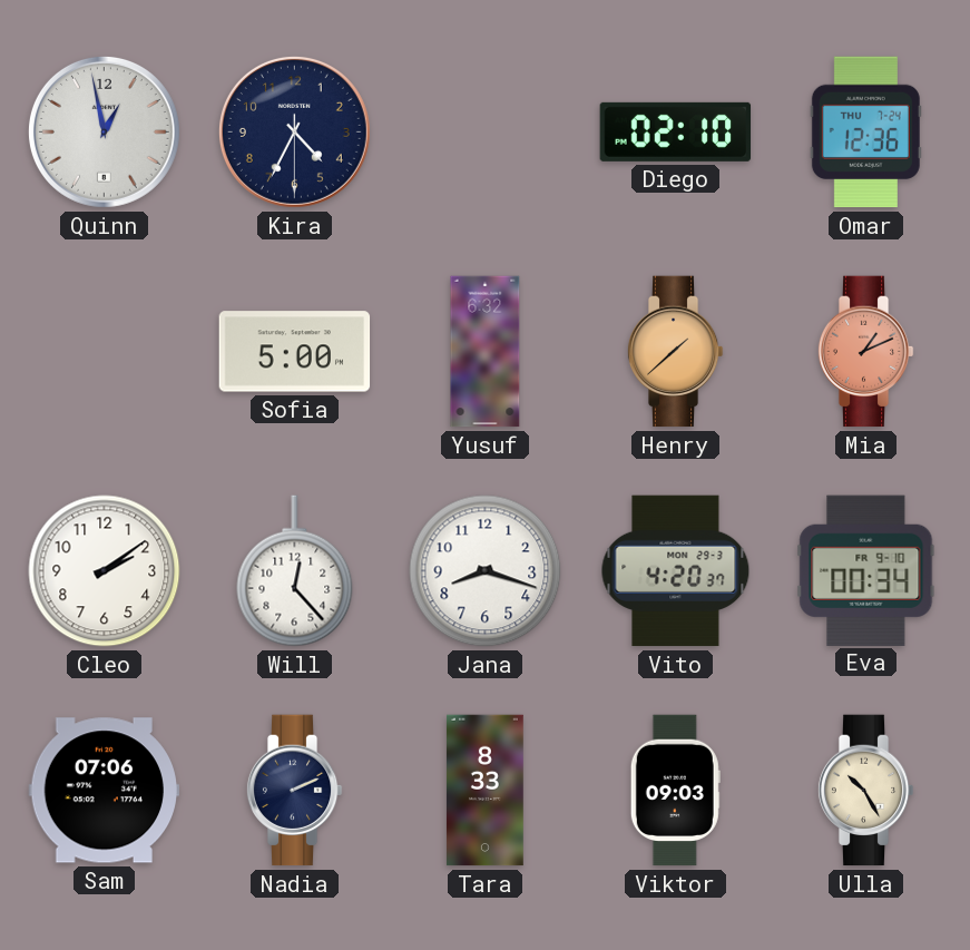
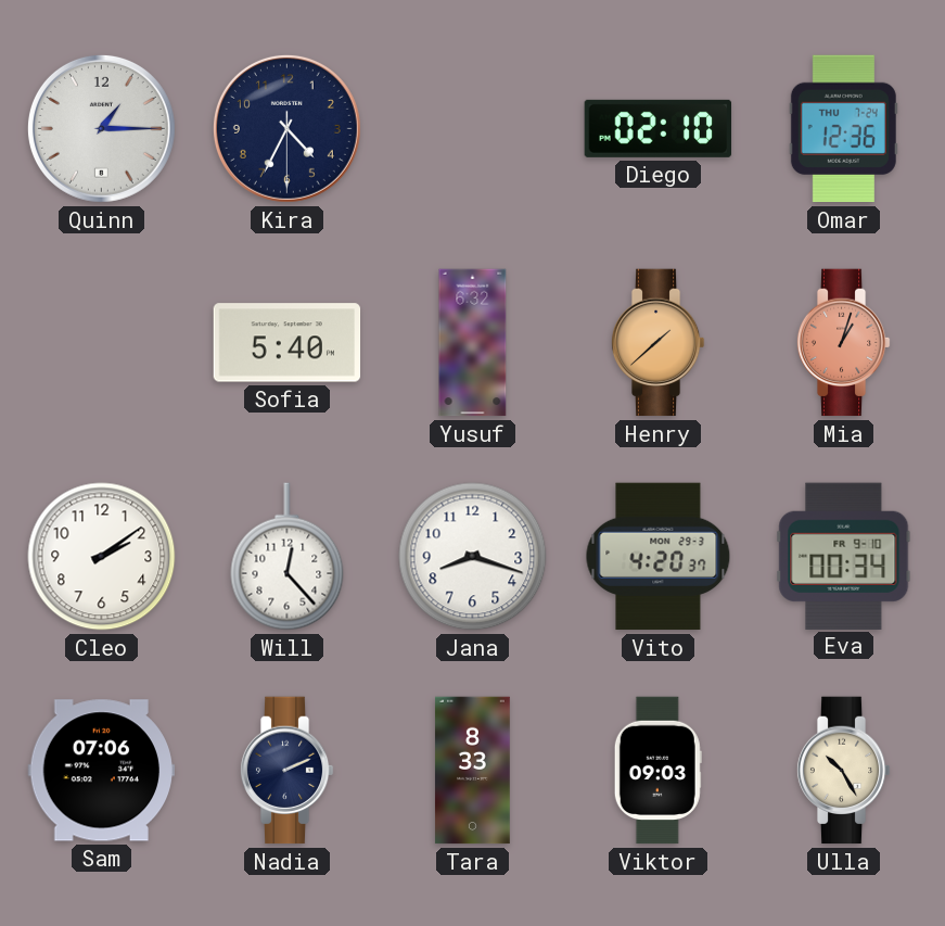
Quinn: 12:58 -> 1:15
Sofia: 5:00 -> 5:40
Mia: 1:11 -> 1:03
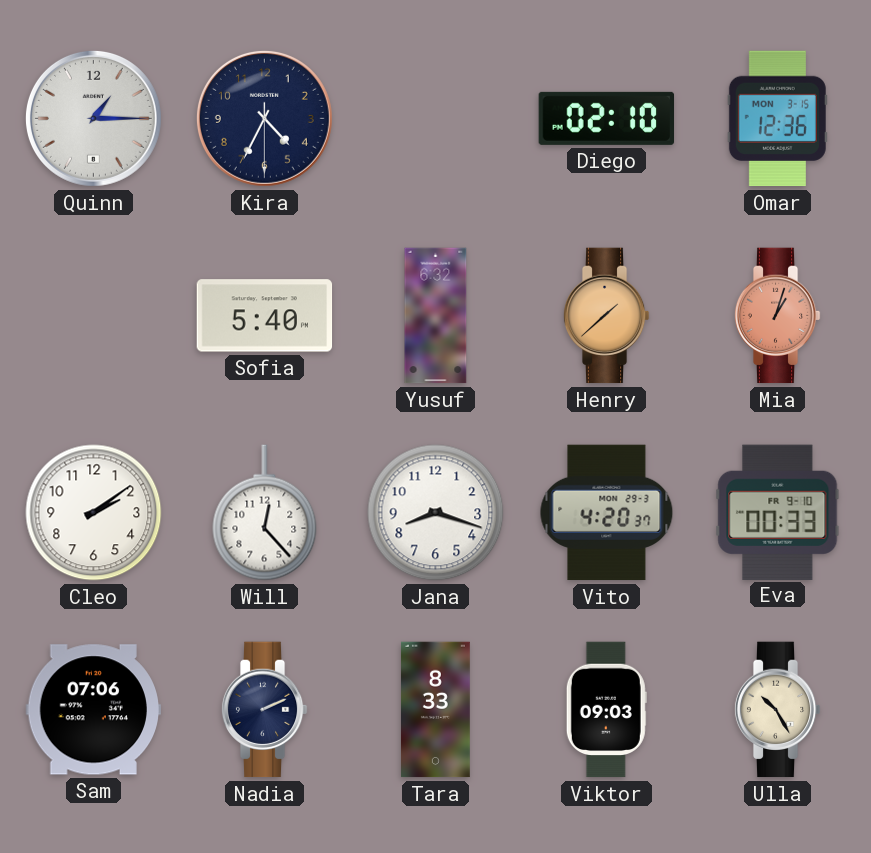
Omar date: THU 7-24 -> MON 3-15
Eva: 00:34 -> 00:33
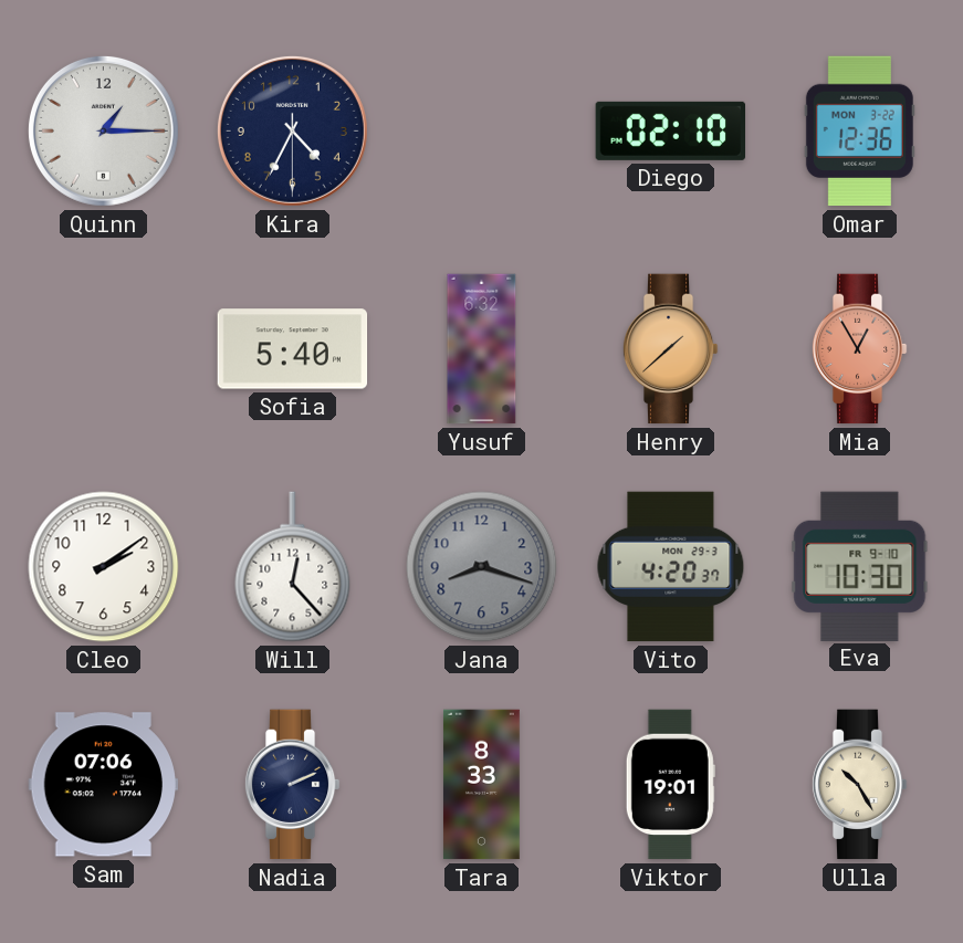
Omar date: MON 3-15 -> MON 3-22
Mia: 1:03 -> 12:55
Jana dial: white -> grey
Eva: 00:33 -> 10:30
Viktor: 09:03 -> 19:01
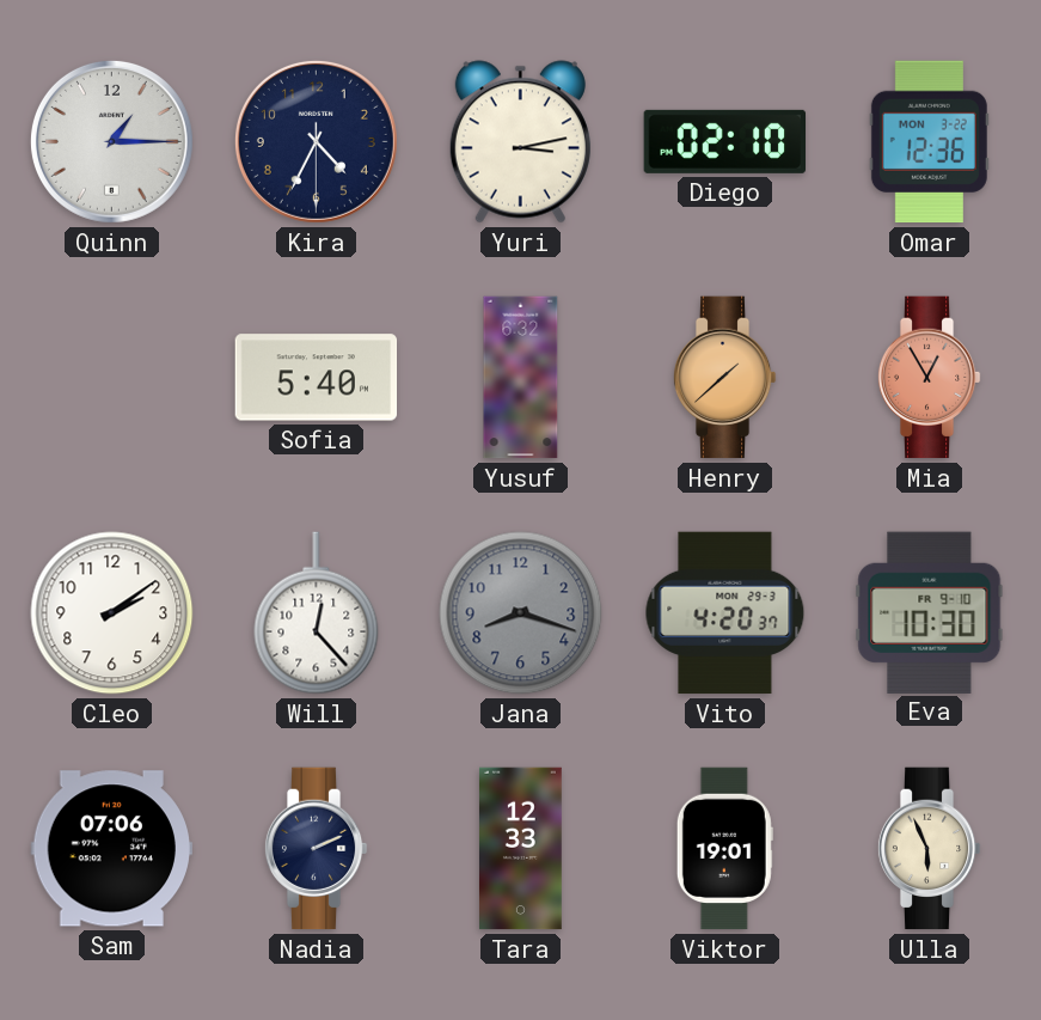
Yuri: none -> 3:13
Tara: 8:33 -> 12:33
Ulla: 10:25 -> 5:56
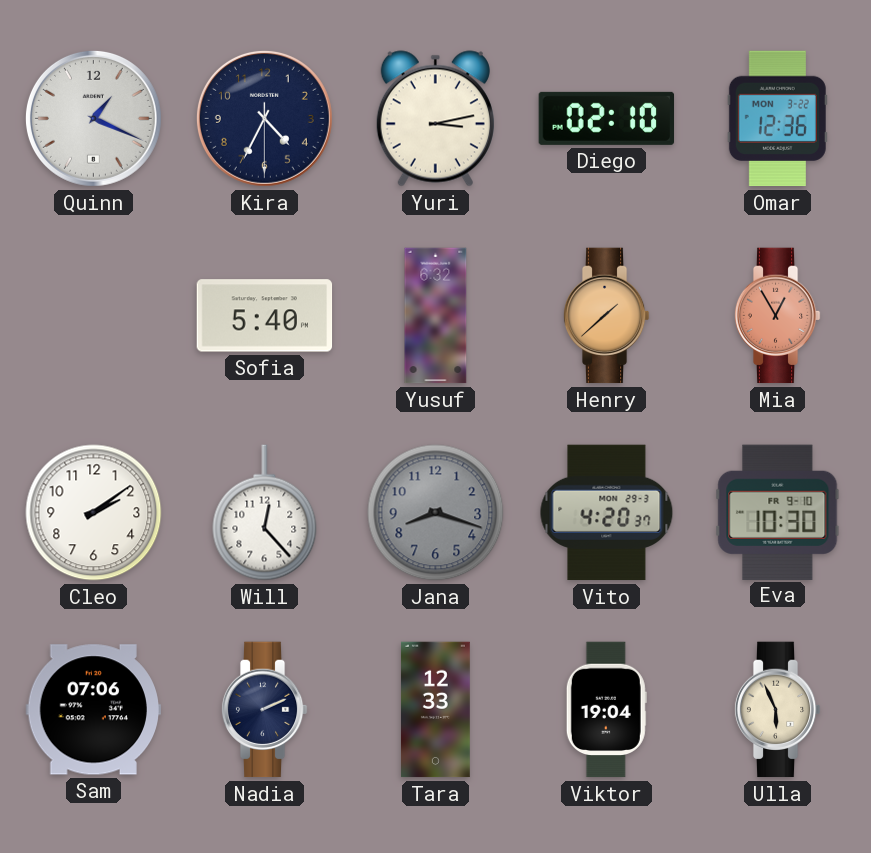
Quinn: 1:15 -> 1:19
Viktor: 19:01 -> 19:04
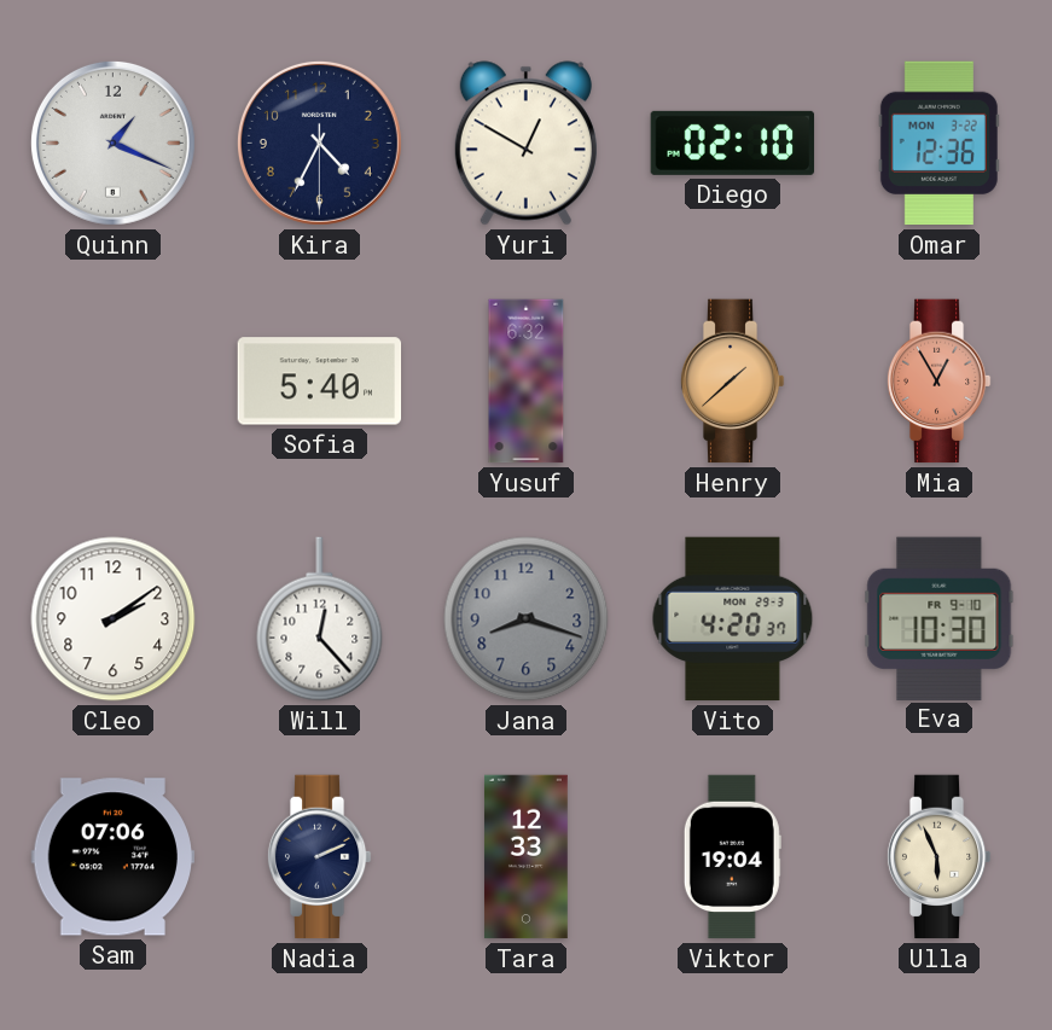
Yuri: 3:13 -> 12:50
